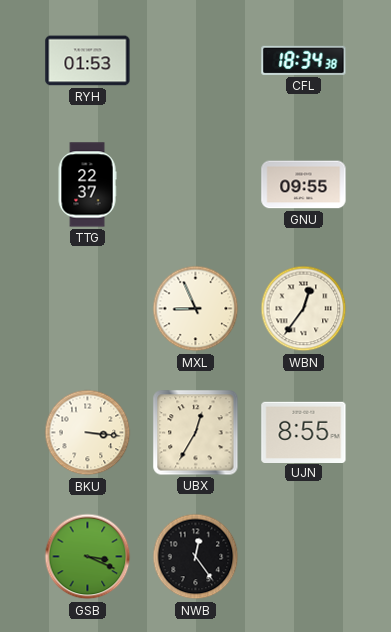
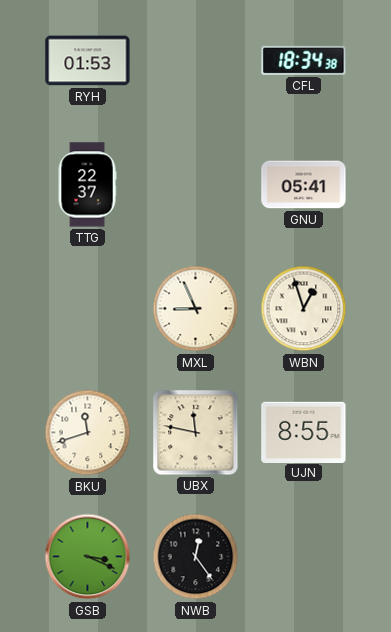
GNU: 09:55 -> 05:41
WBN: 12:36 -> 12:57
BKU: 3:16 -> 11:42
UBX: 12:35 -> 11:47
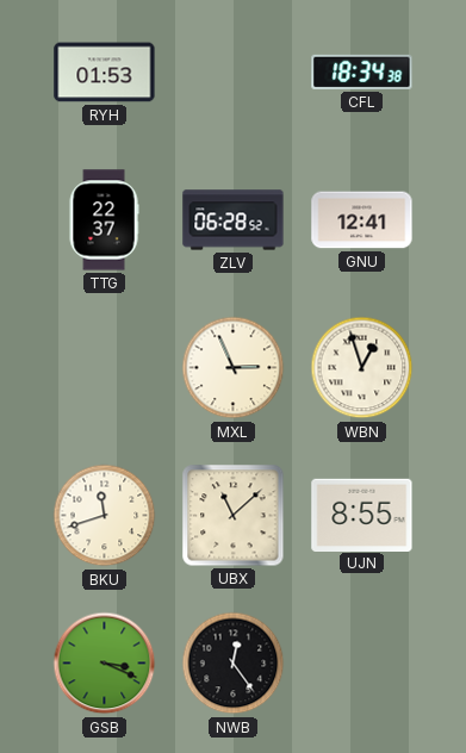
ZLV: none -> 06:28
GNU: 05:41 -> 12:41
MXL: 8:56 -> 2:56
UBX: 11:47 -> 11:08
